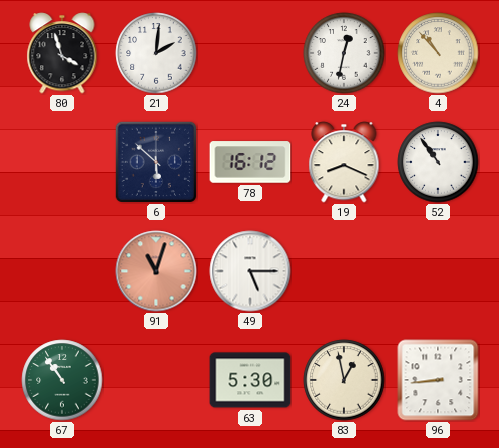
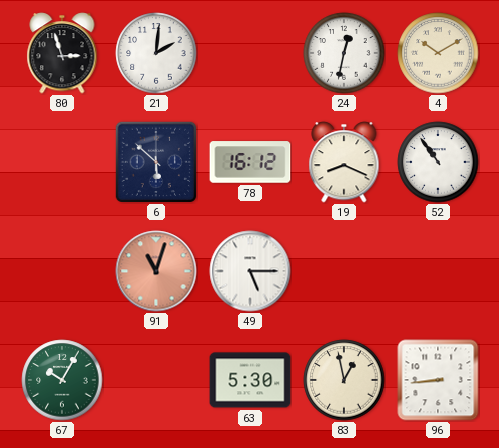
80: 3:57 -> 2:57
4: 10:53 -> 10:10
67: 10:54 -> 10:05
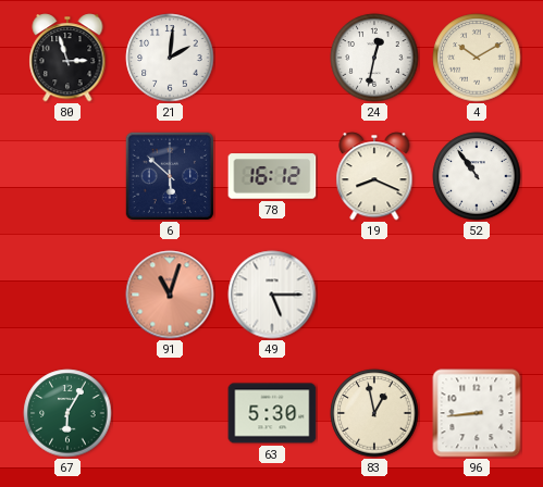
67: 10:05 -> 6:05
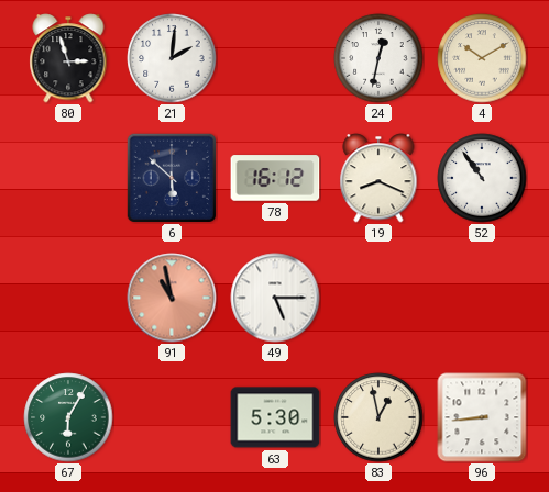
91: 11:03 -> 10:58
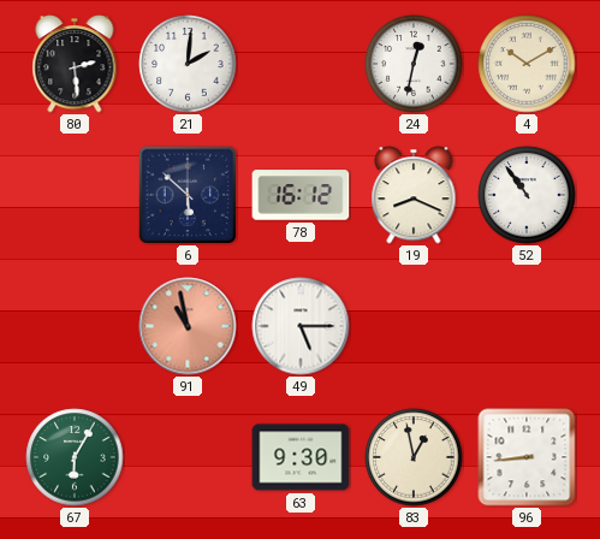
80: 2:57 -> 2:29
63: 5:30 -> 9:30
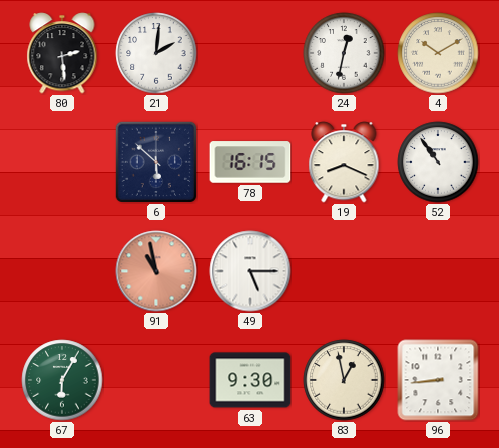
78: 16:12 -> 16:15
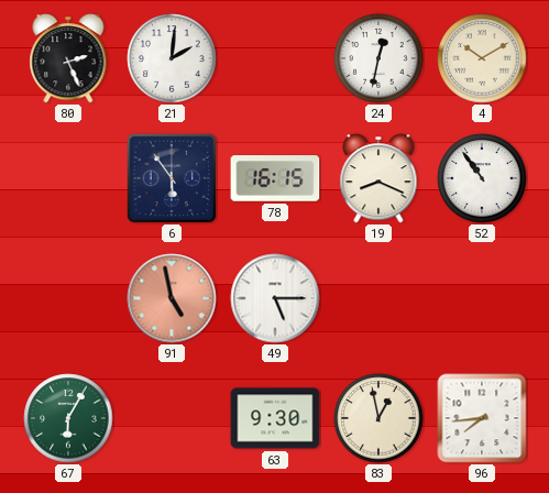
80: 2:29 -> 2:26
6: 5:52 -> 5:54
91: 10:58 -> 4:58
96: 8:44 -> 7:44
